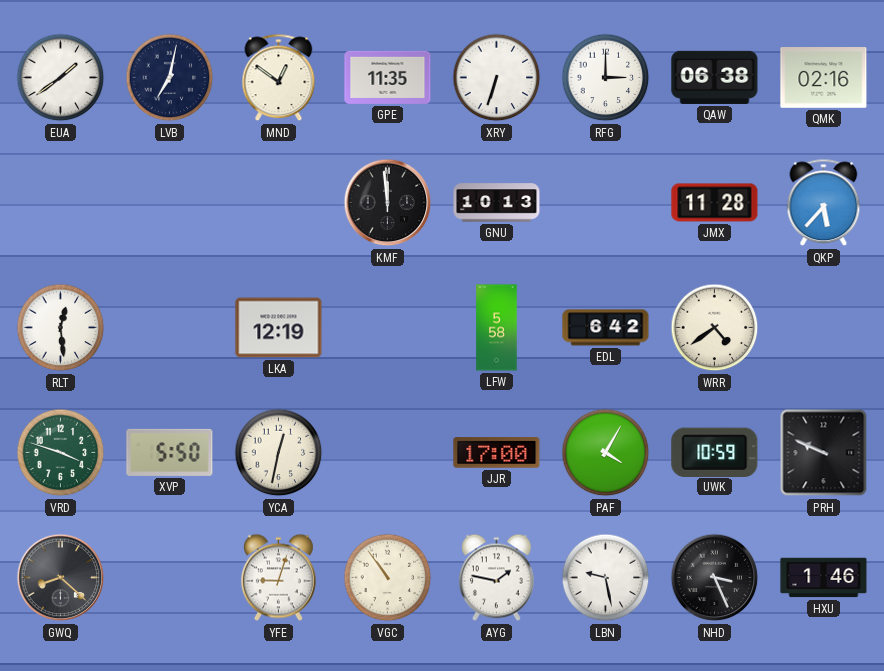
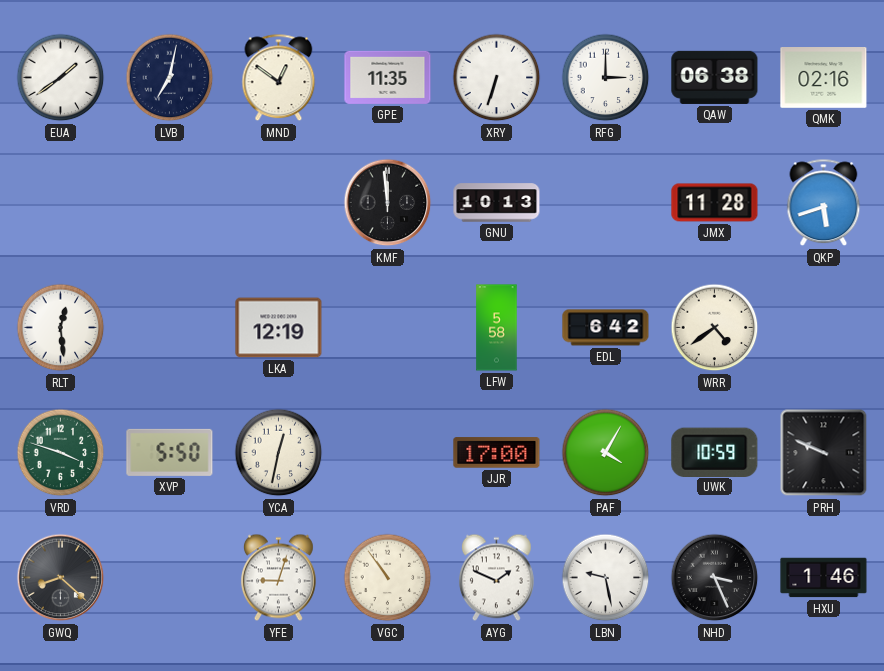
QKP: 5:37 -> 5:42
AYG: 1:47 -> 1:49
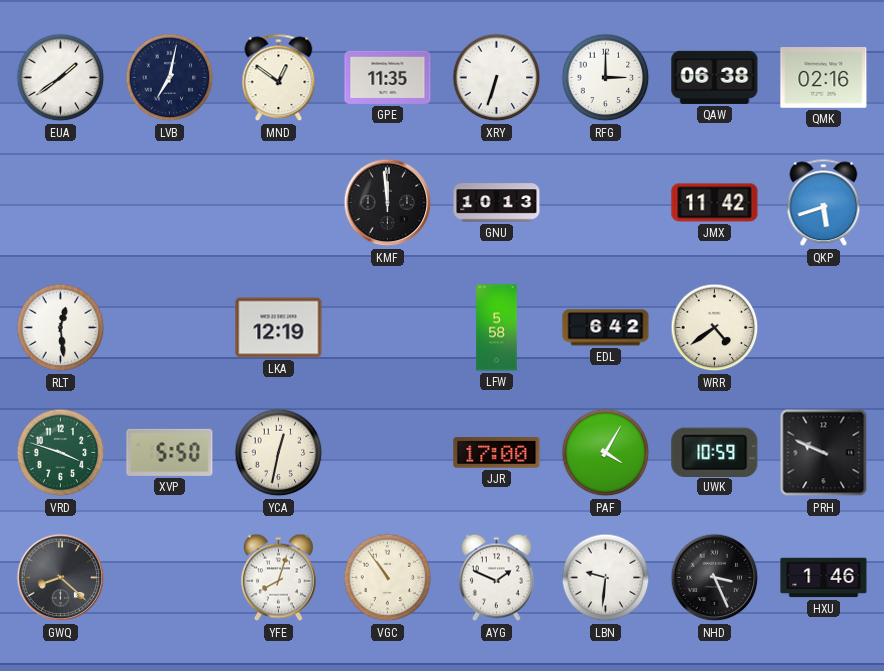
JMX: 11:28 -> 11:42
YFE: 9:03 -> 8:03
LBN: 9:28 -> 9:31
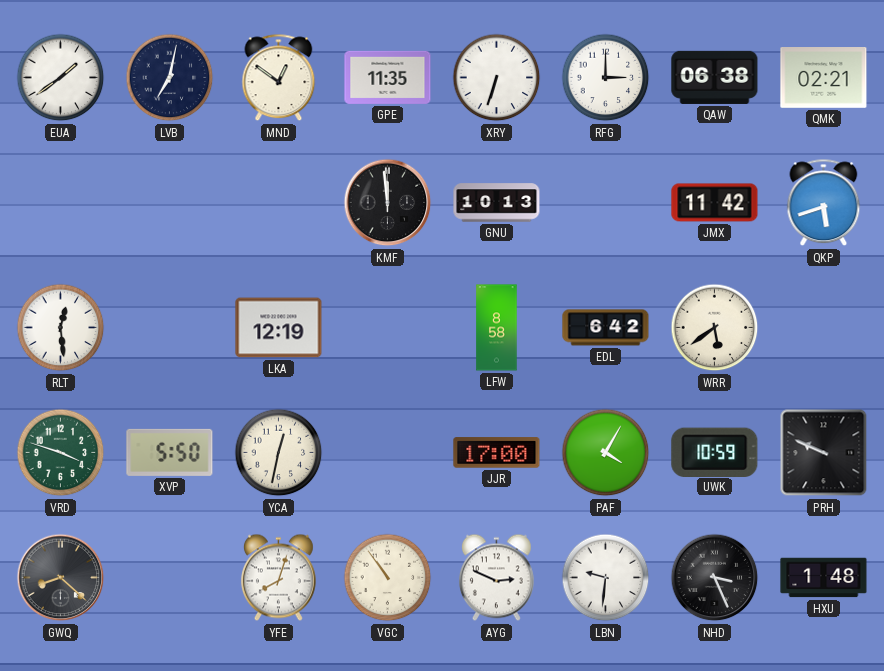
QMK: 02:16 -> 02:21
LFW: 5:58 -> 8:58
WRR: 4:39 -> 5:39
AYG: 1:49 -> 2:49
HXU: 1:46 -> 1:48
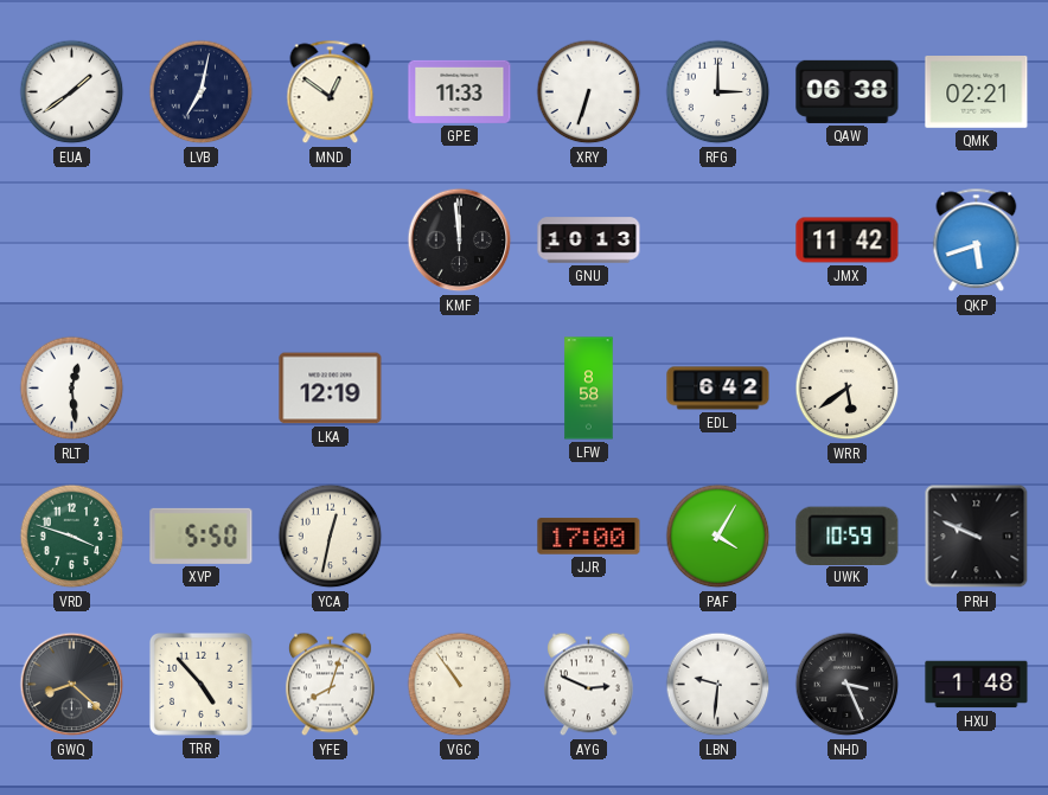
GPE: 11:35 -> 11:33
TRR: none -> 4:53
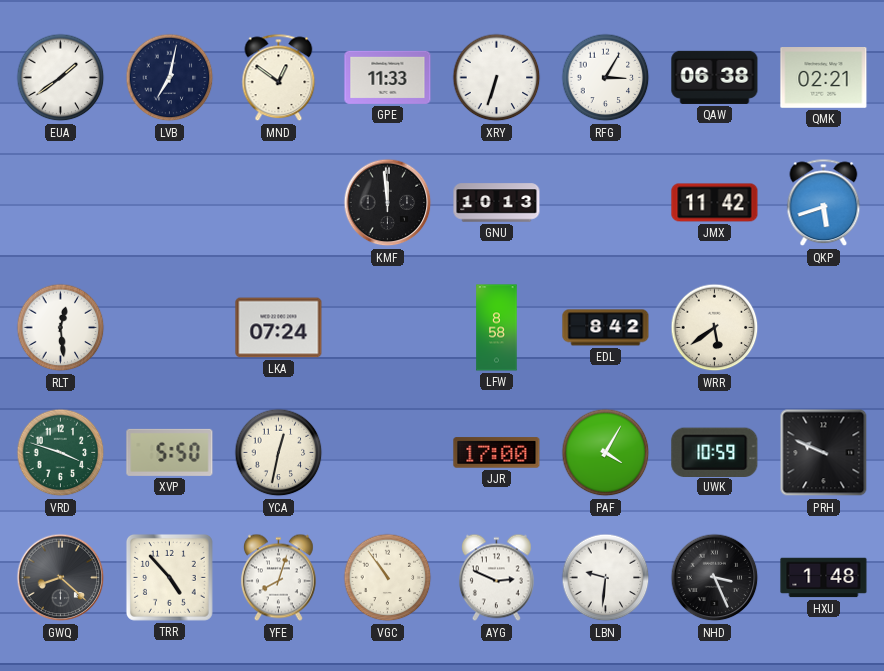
RFG: 3:00 -> 3:05
LKA: 12:19 -> 07:24
EDL: 6:42 -> 8:42
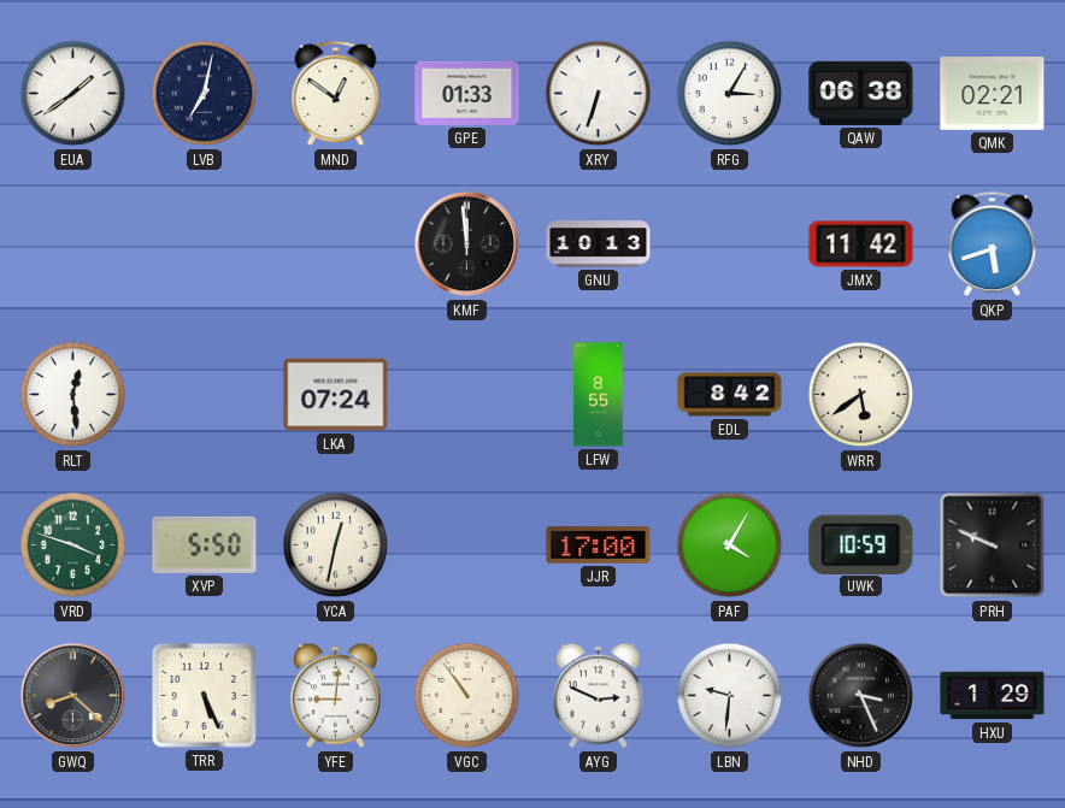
GPE: 11:33 -> 01:33
LFW: 8:58 -> 8:55
TRR: 4:53 -> 5:26
YFE: 8:03 -> 9:01
HXU: 1:48 -> 1:29
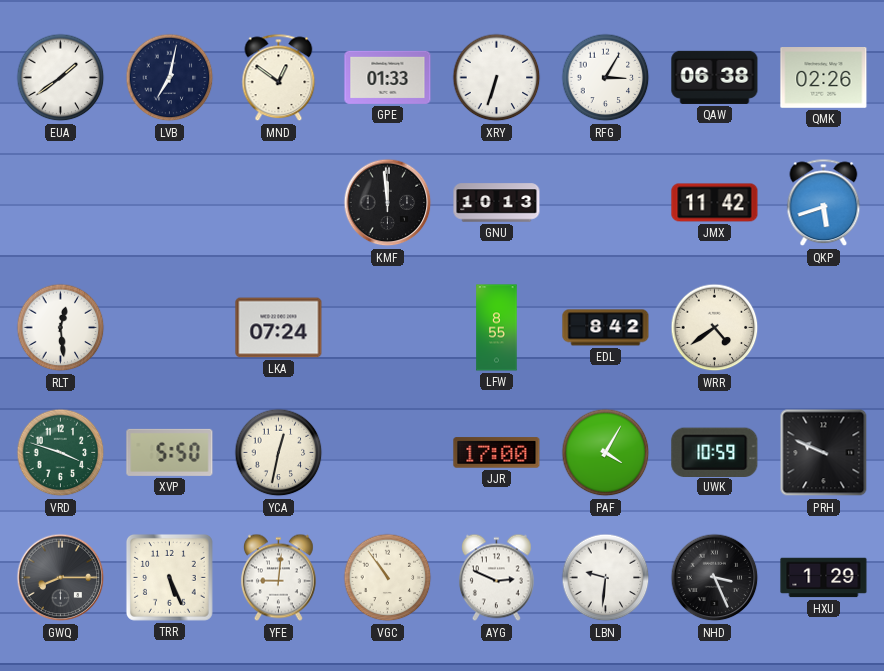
QMK: 02:21 -> 02:26
WRR: 5:39 -> 4:39
GWQ: 8:22 -> 8:15
